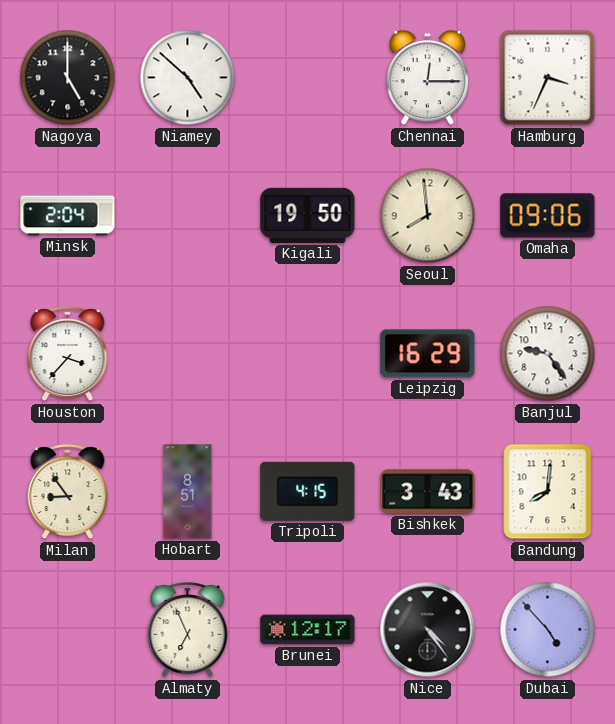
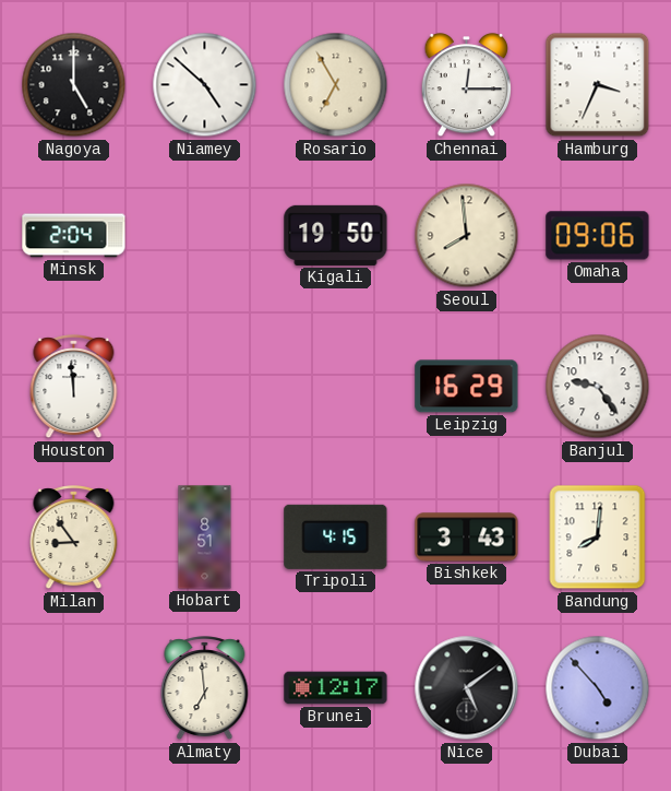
Rosario: none -> 6:55
Houston: 3:37 -> 11:59
Almaty: 6:56 -> 6:59
Nice: 4:24 -> 5:09
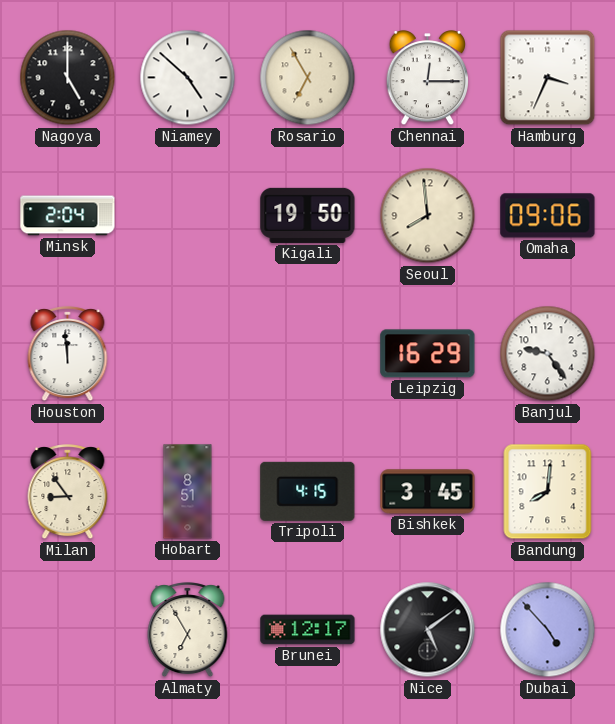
Bishkek: 3:43 -> 3:45
Almaty: 6:59 -> 6:55
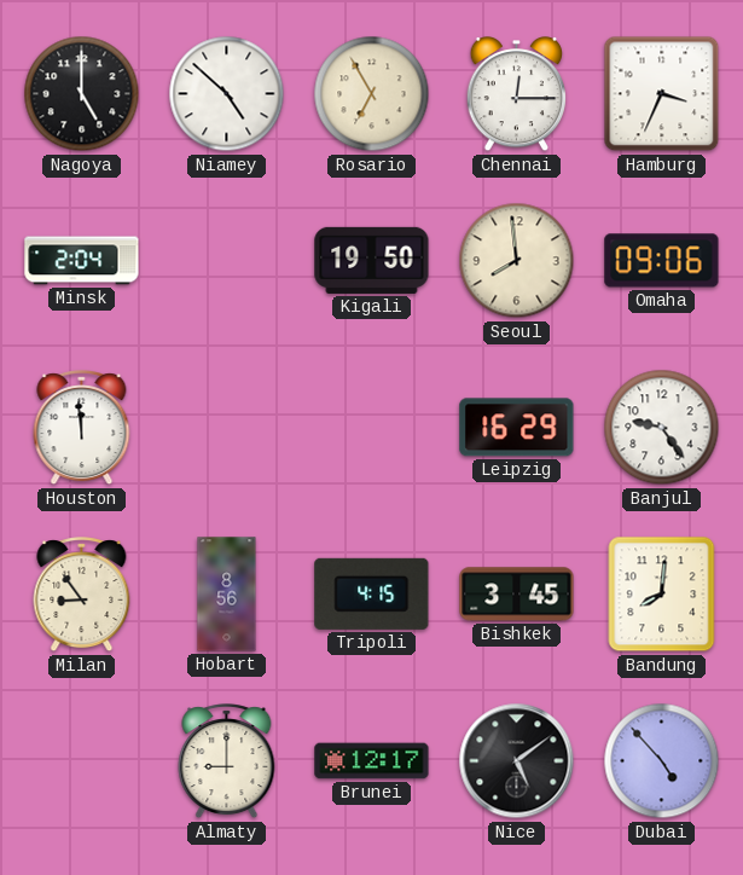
Hobart: 8:51 -> 8:56
Almaty: 6:55 -> 9:00
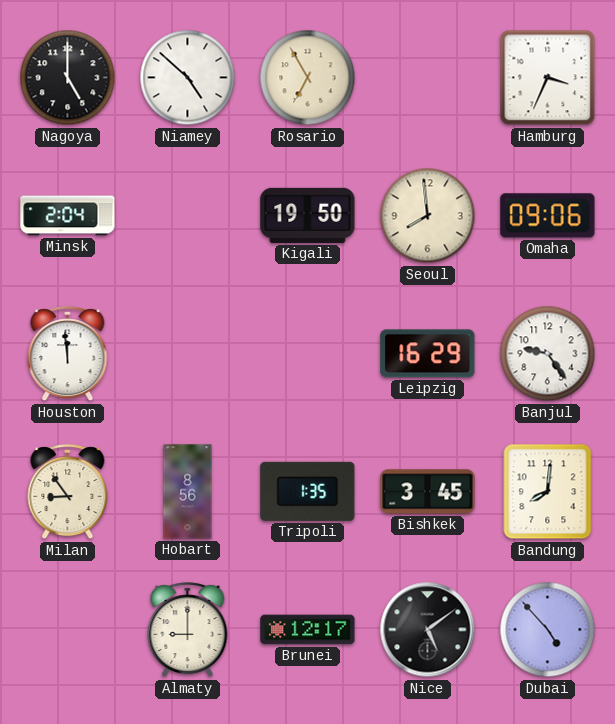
Chennai: 12:15 -> none
Tripoli: 4:15 -> 1:35
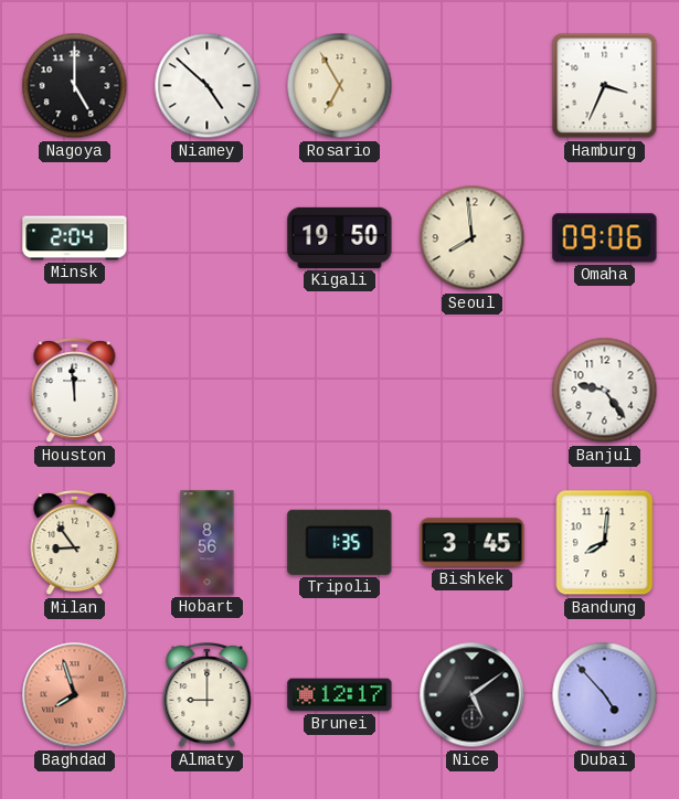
Leipzig: 16:29 -> none
Baghdad: none -> 7:57
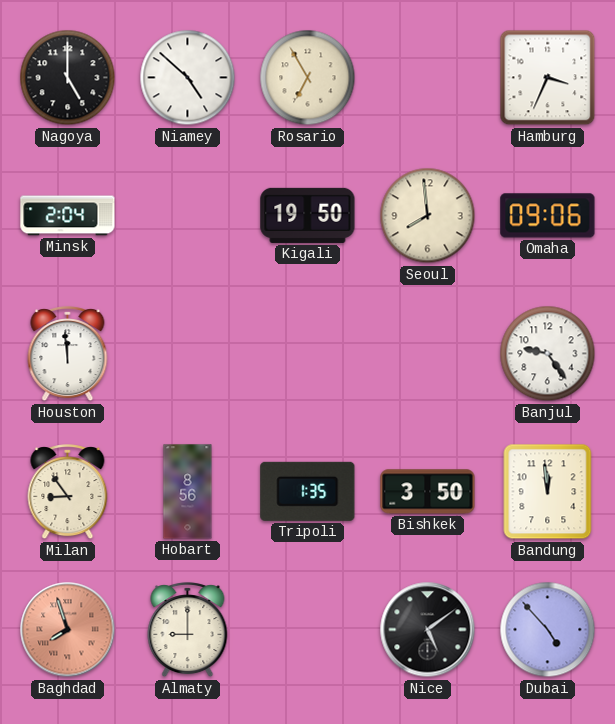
Bishkek: 3:45 -> 3:50
Bandung: 8:01 -> 11:59
Brunei: 12:17 -> none
